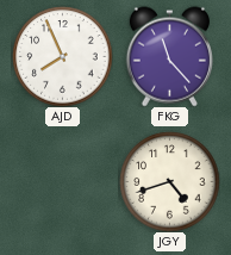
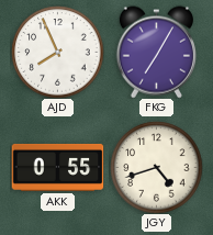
FKG: 11:23 -> 7:05
AKK: none -> 0:55
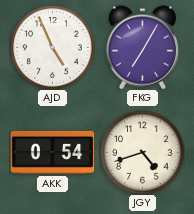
AJD: 7:56 -> 4:56
AKK: 0:55 -> 0:54
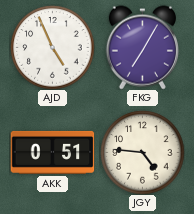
AKK: 0:54 -> 0:51
JGY: 4:42 -> 4:46
